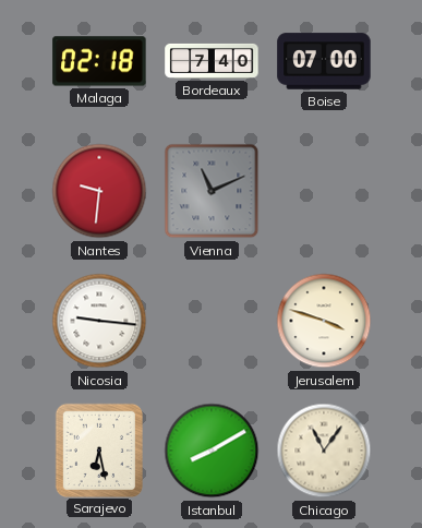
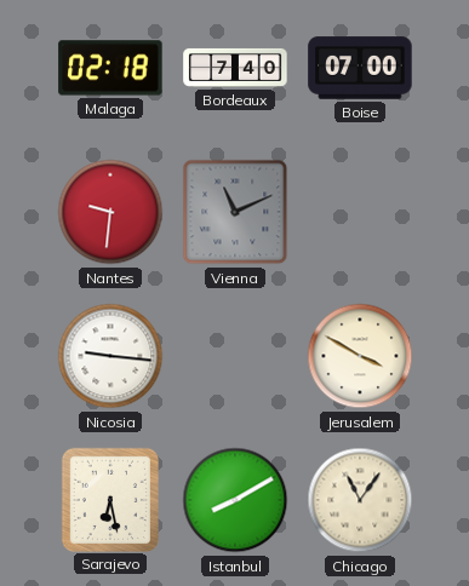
Jerusalem: 3:48 -> 3:50
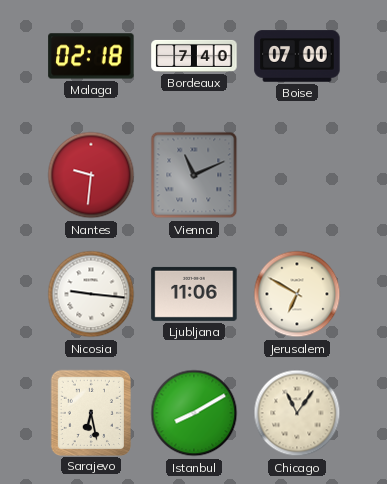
Ljubljana: none -> 11:06
Jerusalem: 3:50 -> 6:50
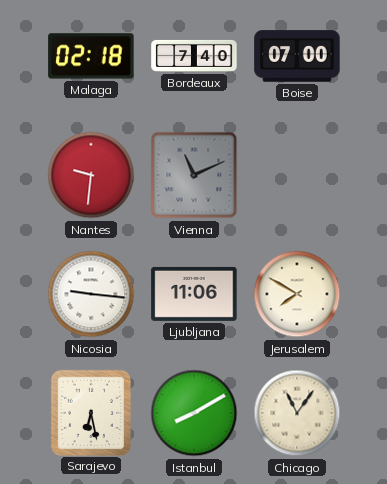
Jerusalem: 6:50 -> 7:50
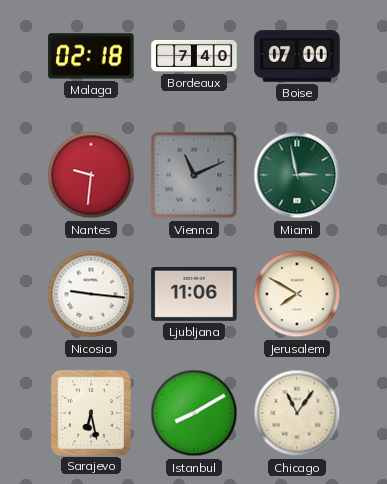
Miami: none -> 2:58
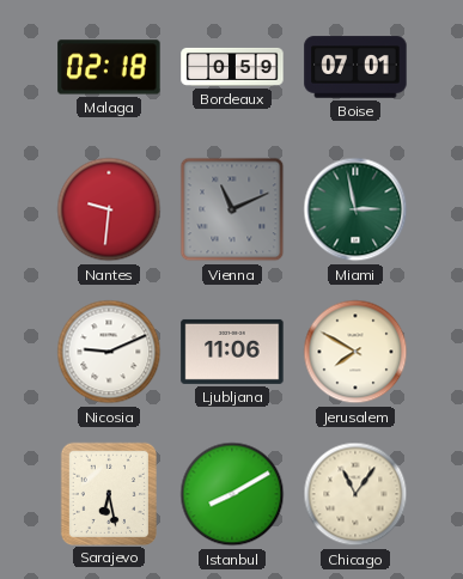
Bordeaux: 7:40 -> 0:59
Boise: 07:00 -> 07:01
Nicosia: 9:16 -> 9:11
